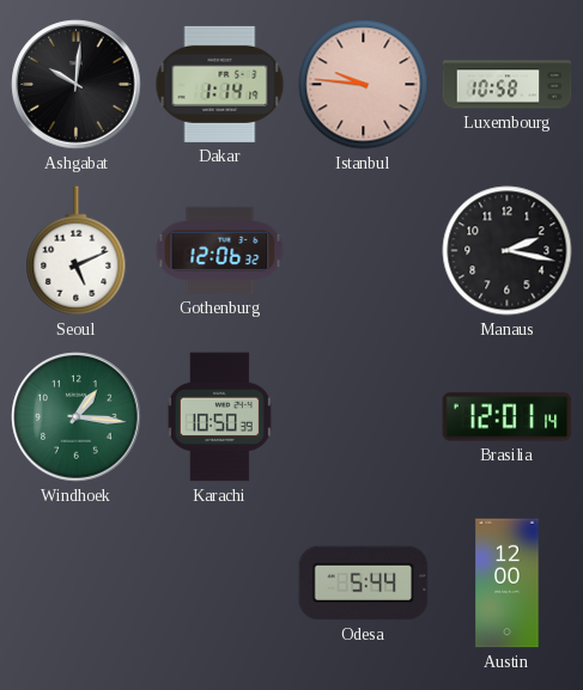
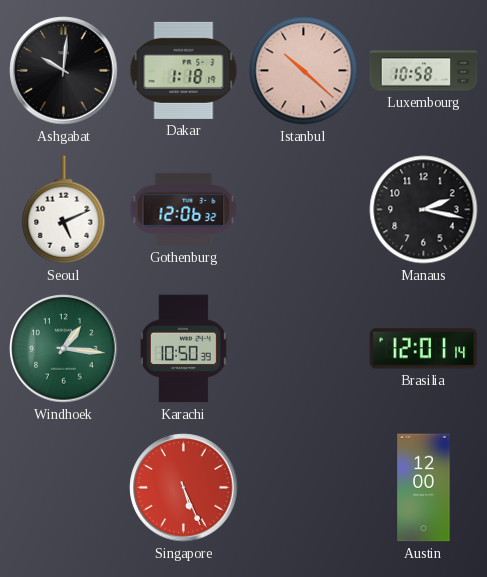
Dakar: 1:14 -> 1:18
Istanbul: 9:46 -> 10:22
Singapore: none -> 5:26
Odesa: 5:44 -> none
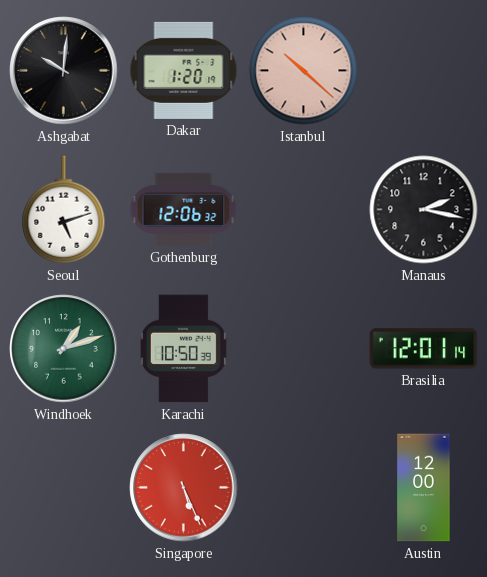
Dakar: 1:18 -> 1:20
Luxembourg: 10:58 -> none
Seoul: 5:11 -> 5:12
Windhoek: 1:16 -> 1:12
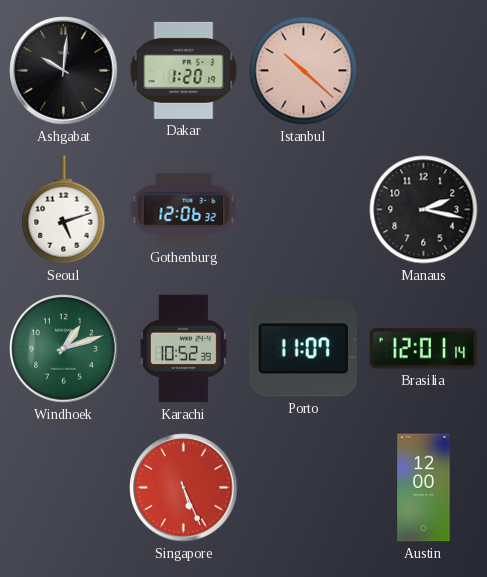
Karachi: 10:50 -> 10:52
Porto: none -> 11:07
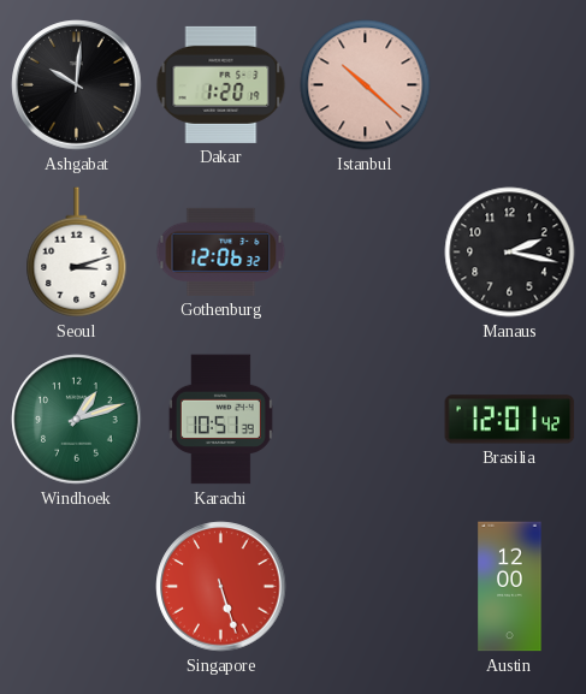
Seoul: 5:12 -> 3:12
Karachi: 10:52 -> 10:51
Porto: 11:07 -> none
Brasilia: 12:01:14 -> 12:01:42
Singapore: 5:26 -> 5:27
